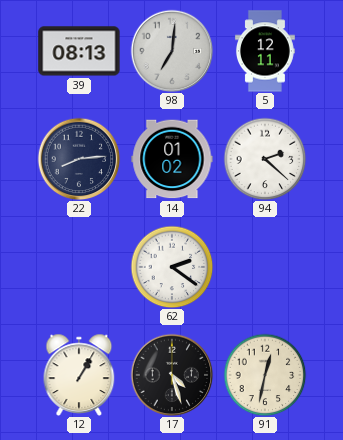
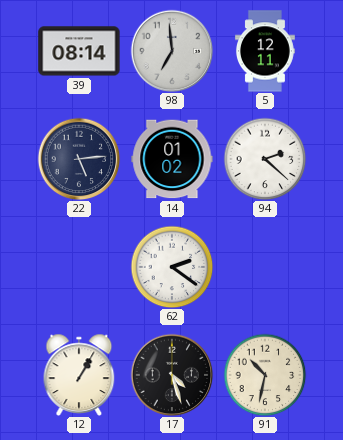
39: 08:13 -> 08:14
98: 7:01 -> 6:59
22: 8:14 -> 5:14
91: 12:32 -> 10:32
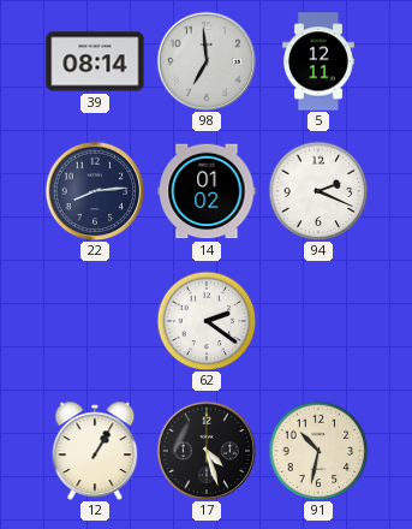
22: 5:14 -> 8:14
94: 2:22 -> 2:19
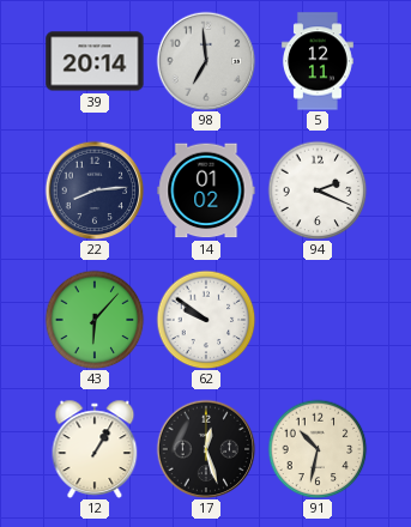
39: 08:14 -> 20:14
43: none -> 6:07
62: 2:21 -> 9:51
17: 4:27 -> 12:27
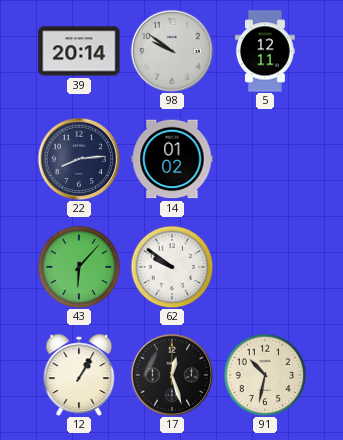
98: 6:59 -> 9:51
94: 2:19 -> none
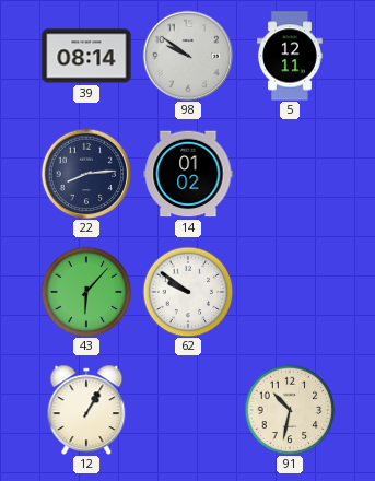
39: 20:14 -> 08:14
17: 12:27 -> none
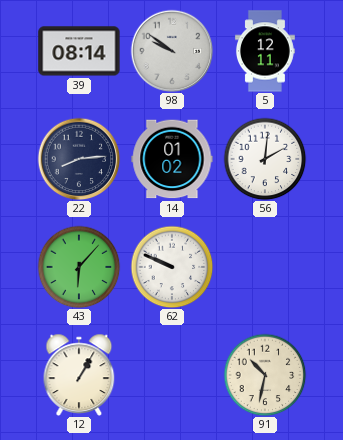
56: none -> 2:01
62: 9:51 -> 9:49
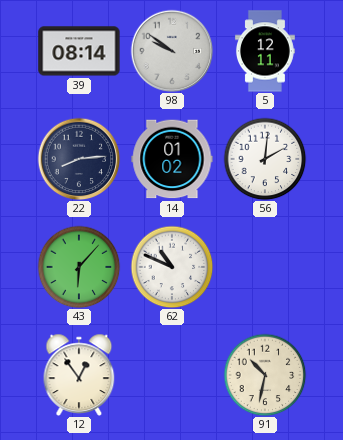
62: 9:49 -> 10:49
12: 1:05 -> 12:54
